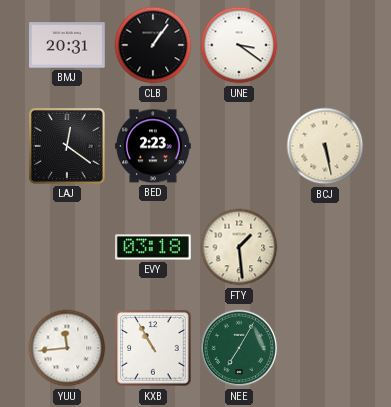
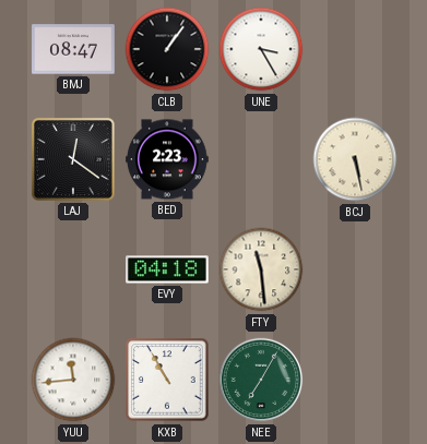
BMJ: 20:31 -> 08:47
UNE: 3:21 -> 3:25
EVY: 03:18 -> 04:18
FTY: 1:29 -> 11:29
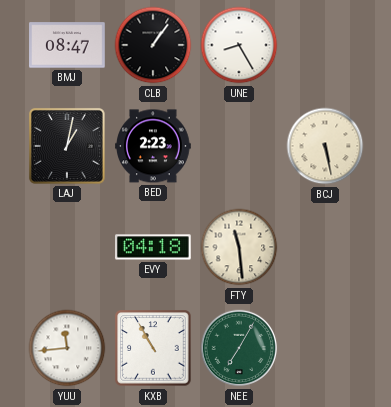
UNE: 3:25 -> 8:25
LAJ: 12:21 -> 1:02
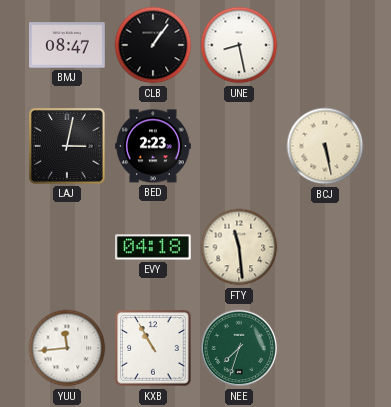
UNE: 8:25 -> 8:28
LAJ: 1:02 -> 3:02
NEE: 7:05 -> 7:33
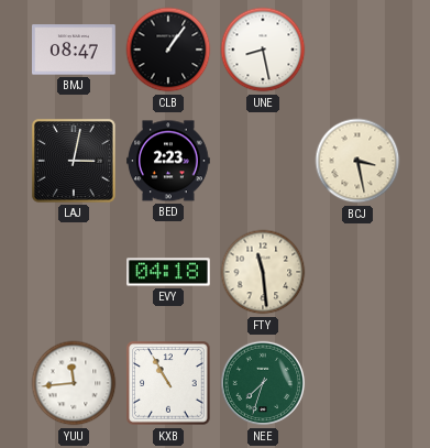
BCJ: 5:28 -> 3:28
